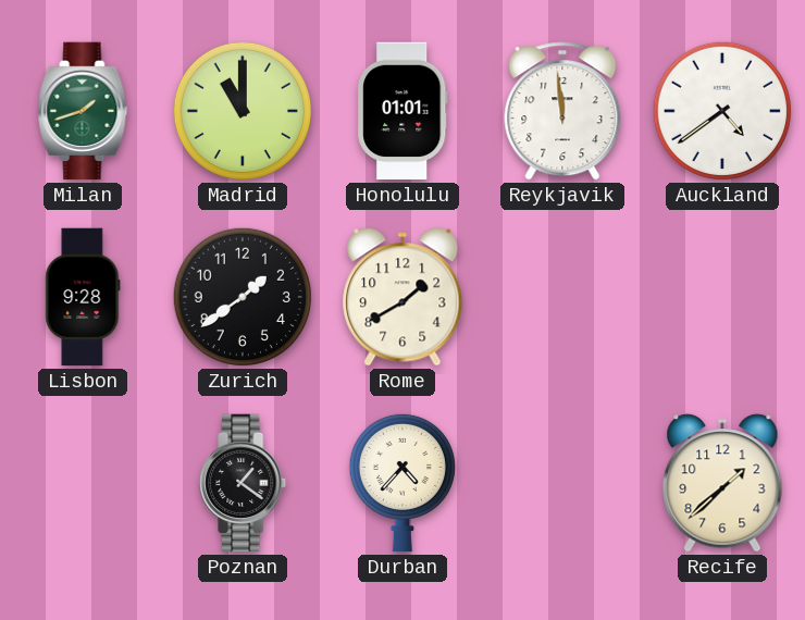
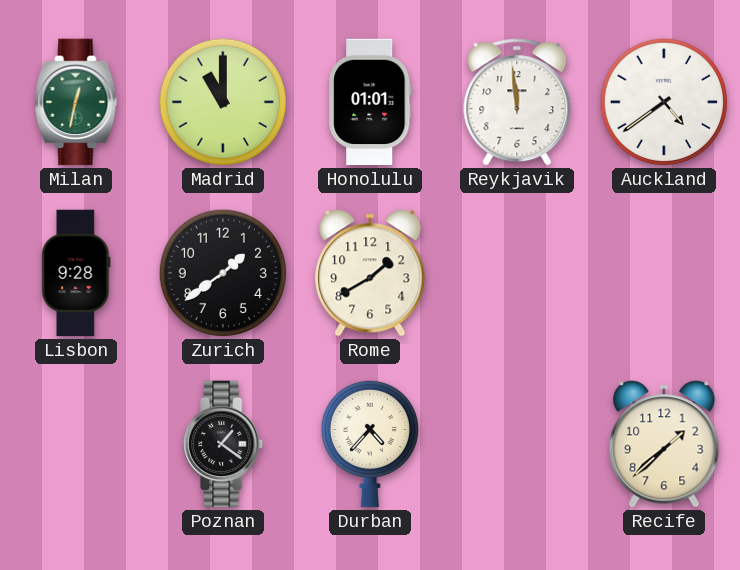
Milan: 1:42 -> 12:32
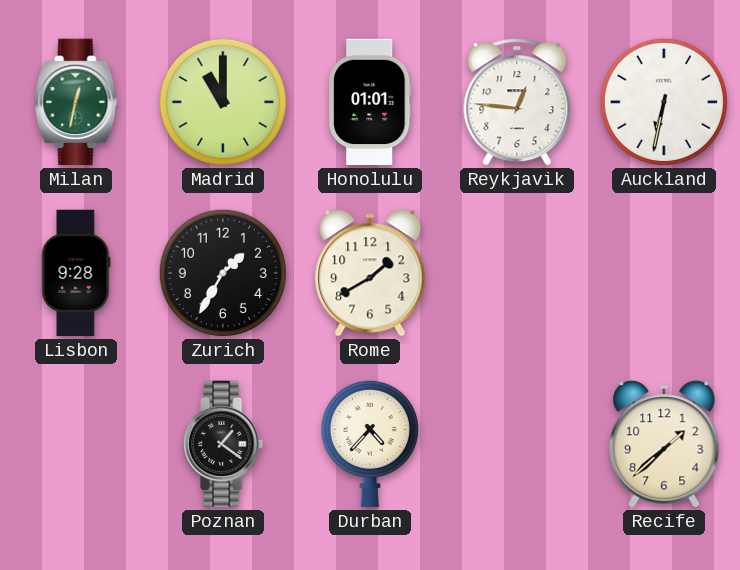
Reykjavik: 11:59 -> 12:46
Auckland: 4:39 -> 6:32
Zurich: 1:39 -> 1:35
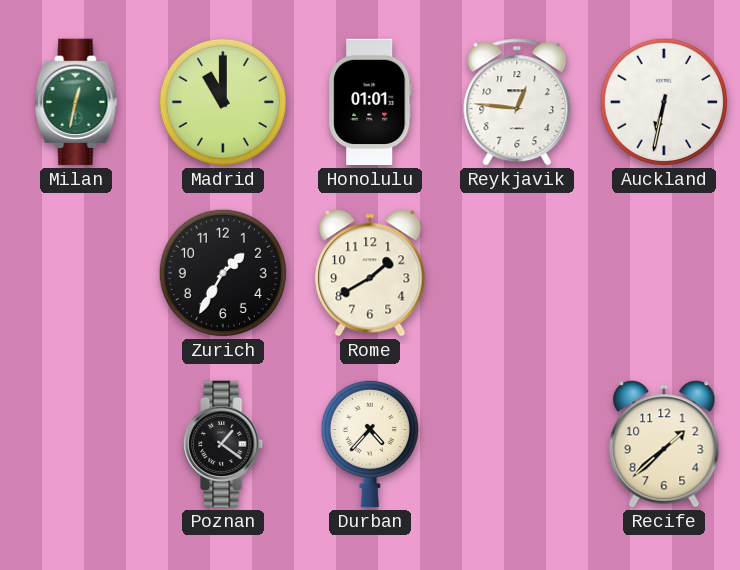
Lisbon: 9:28 -> none
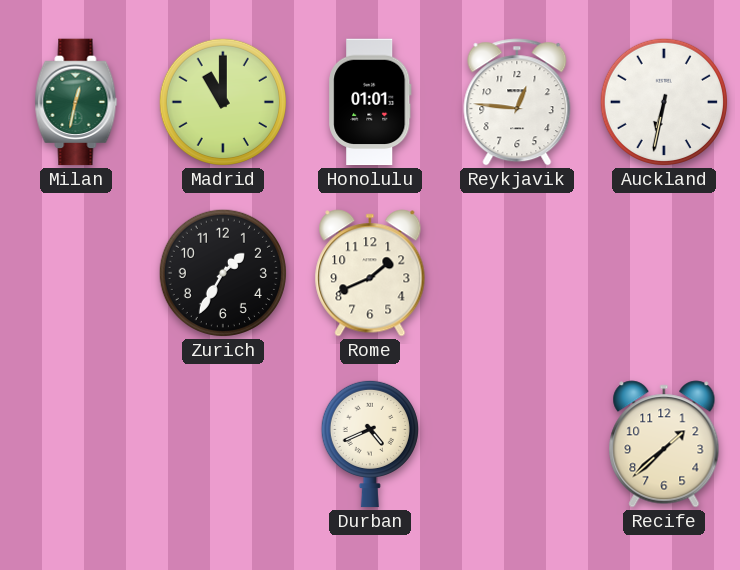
Rome: 1:40 -> 1:41
Poznan: 1:21 -> none
Durban: 4:37 -> 4:41
